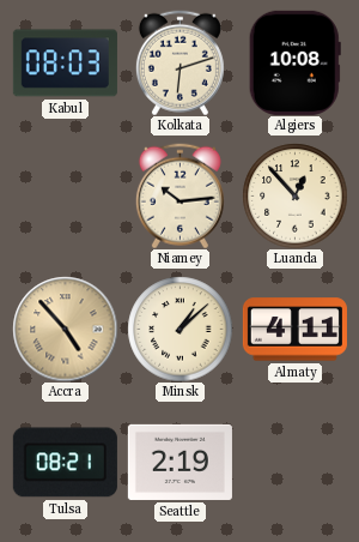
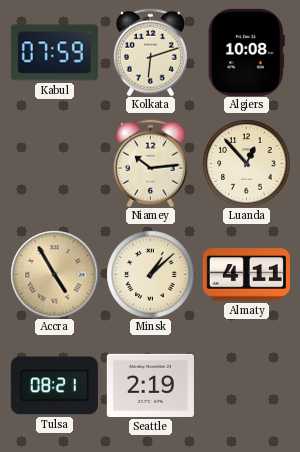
Kabul: 08:03 -> 07:59
Accra: 4:53 -> 4:55
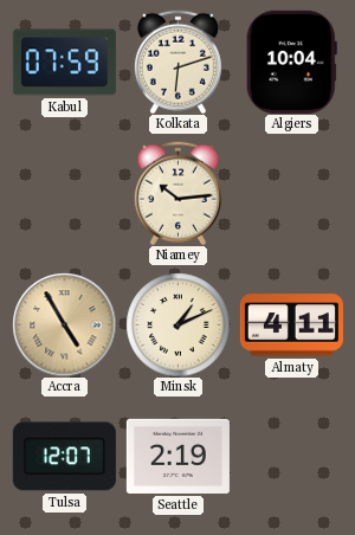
Algiers: 10:08 -> 10:04
Luanda: 12:53 -> none
Minsk: 1:08 -> 1:11
Tulsa: 08:21 -> 12:07
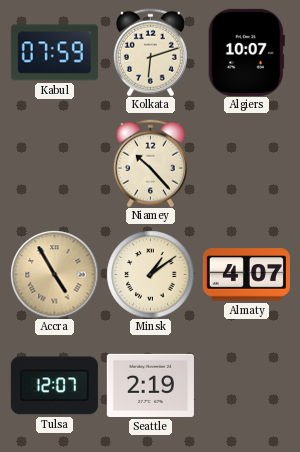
Algiers: 10:04 -> 10:07
Niamey: 10:14 -> 10:23
Minsk: 1:11 -> 1:09
Almaty: 4:11 -> 4:07
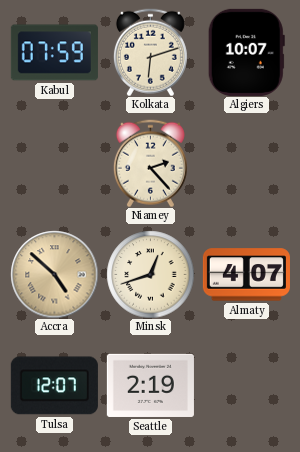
Niamey: 10:23 -> 2:23
Accra: 4:55 -> 4:52
Minsk: 1:09 -> 12:42
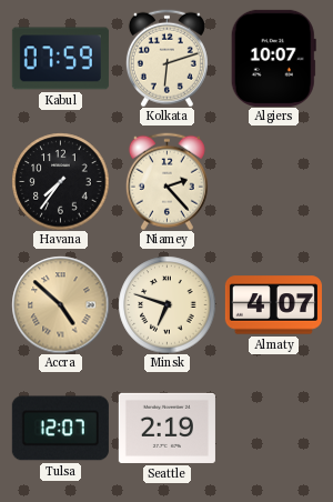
Havana: none -> 7:36
Minsk: 12:42 -> 6:48
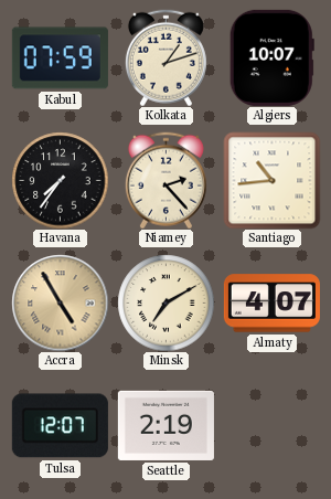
Kolkata: 6:12 -> 1:12
Santiago: none -> 10:44
Accra: 4:52 -> 4:55
Minsk: 6:48 -> 7:10
